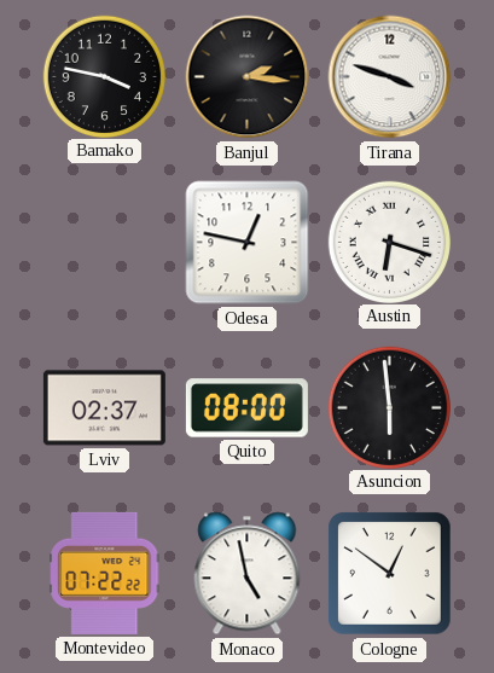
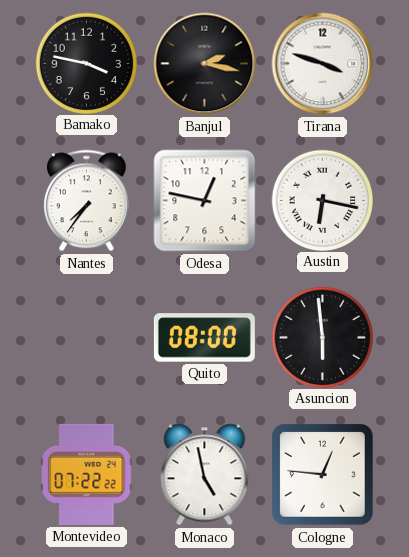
Banjul: 2:16 -> 2:17
Nantes: none -> 7:36
Austin: 6:18 -> 6:17
Lviv: 02:37 -> none
Cologne: 12:51 -> 12:46
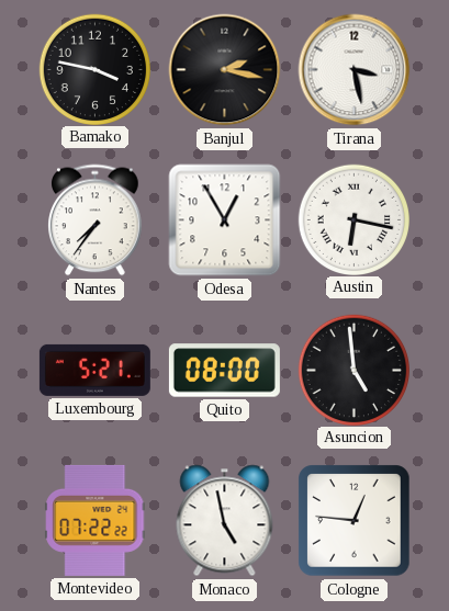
Tirana: 3:48 -> 3:28
Odesa: 12:47 -> 12:55
Luxembourg: none -> 5:21
Asuncion: 5:59 -> 4:59
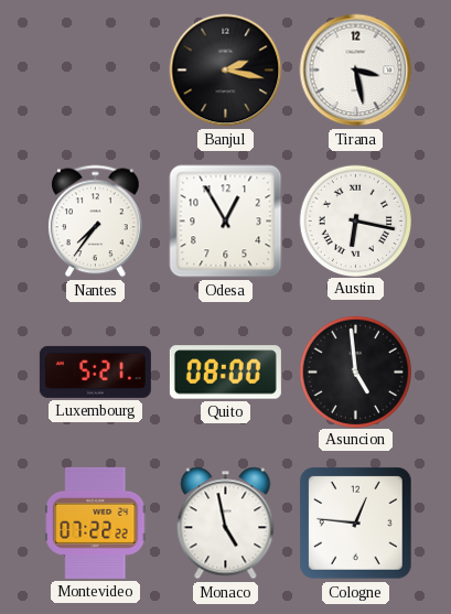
Bamako: 3:47 -> none
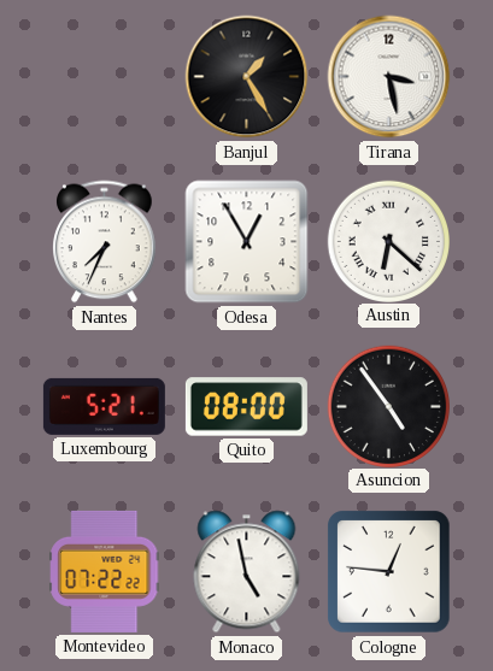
Banjul: 2:17 -> 1:25
Nantes: 7:36 -> 7:34
Austin: 6:17 -> 6:22
Asuncion: 4:59 -> 4:54
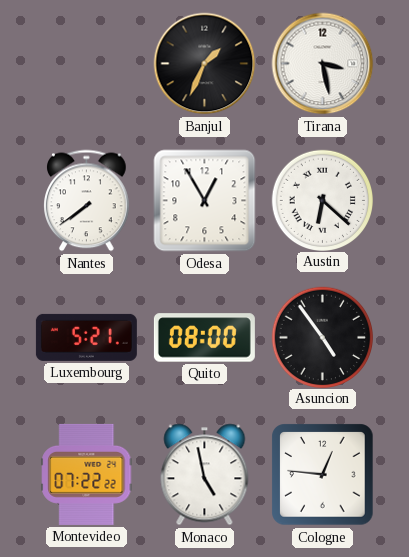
Banjul: 1:25 -> 1:34
Nantes: 7:34 -> 7:39
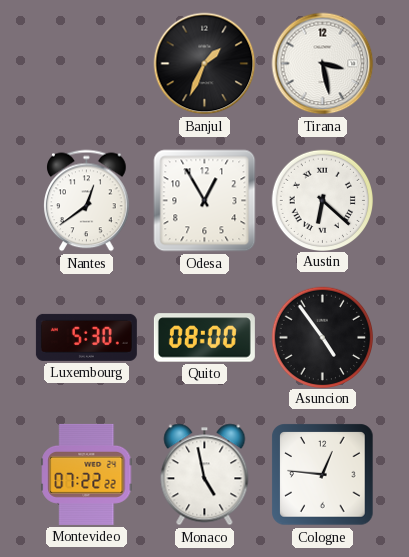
Nantes: 7:39 -> 12:39
Luxembourg: 5:21 -> 5:30
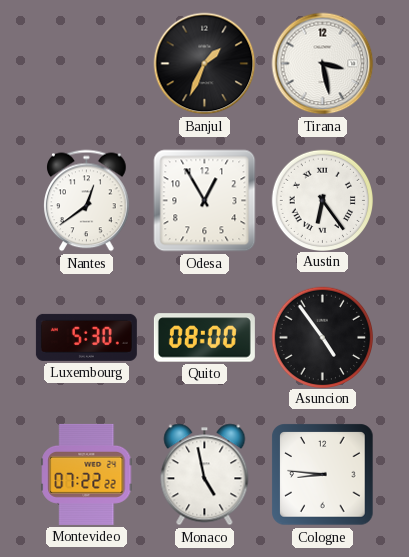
Austin: 6:22 -> 6:24
Cologne: 12:46 -> 8:46
